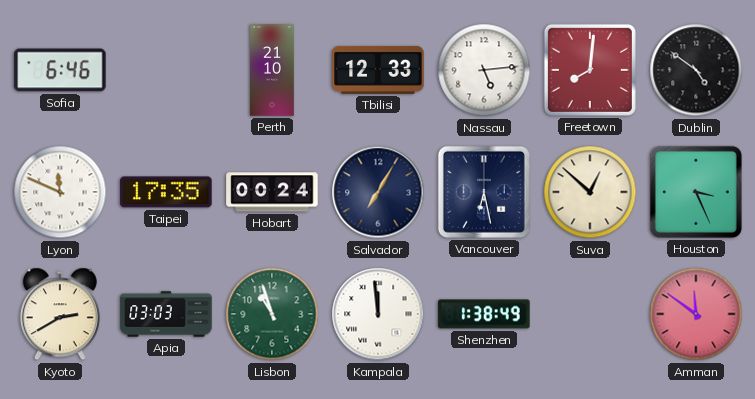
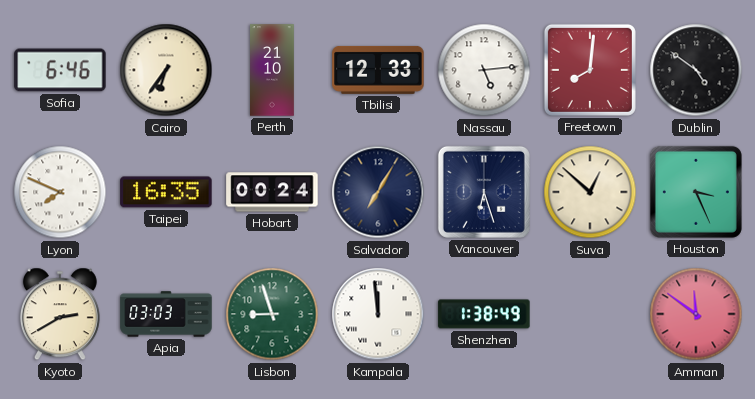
Cairo: none -> 6:36
Lyon: 11:49 -> 7:49
Taipei: 17:35 -> 16:35
Vancouver: 6:28 -> 6:27
Lisbon: 10:57 -> 8:57
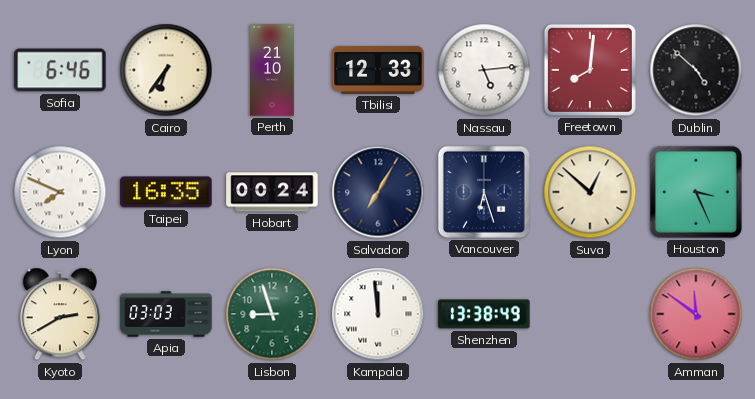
Dublin: 4:51 -> 4:52
Shenzhen: 1:38 -> 13:38
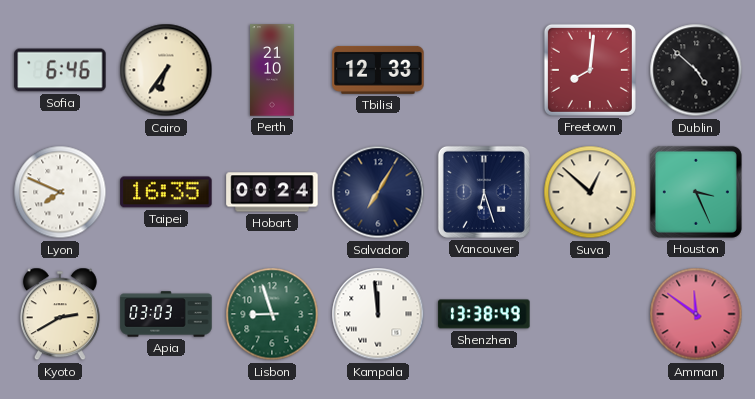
Nassau: 5:14 -> none
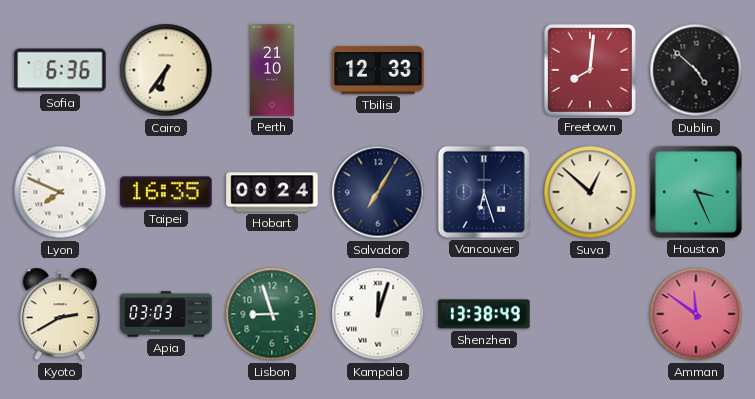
Sofia: 6:46 -> 6:36
Kampala: 11:59 -> 12:03
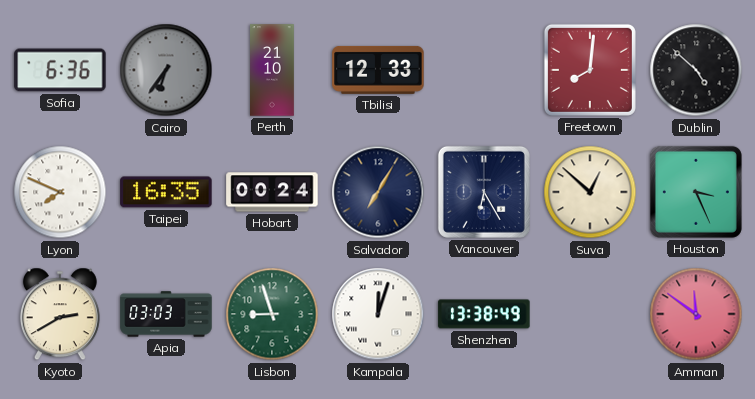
Cairo dial: cream -> grey
Vancouver: 6:27 -> 6:25
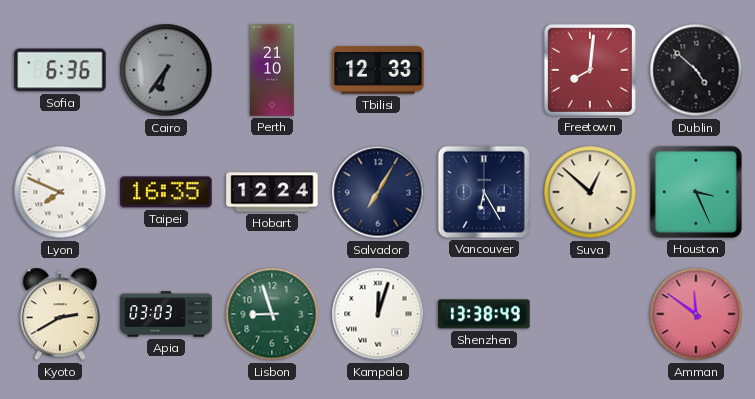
Hobart: 00:24 -> 12:24
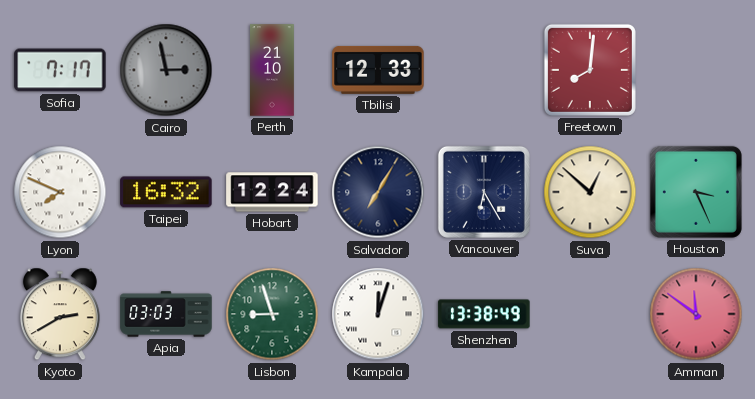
Sofia: 6:36 -> 7:17
Cairo: 6:36 -> 2:58
Dublin: 4:52 -> none
Taipei: 16:35 -> 16:32
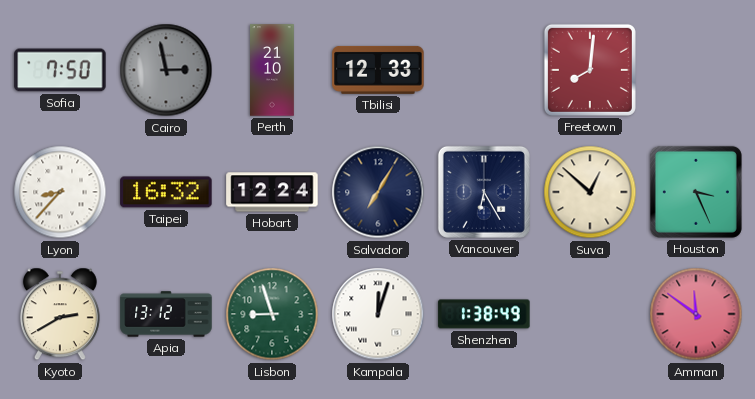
Sofia: 7:17 -> 7:50
Lyon: 7:49 -> 8:37
Apia: 03:03 -> 13:12
Shenzhen: 13:38 -> 1:38
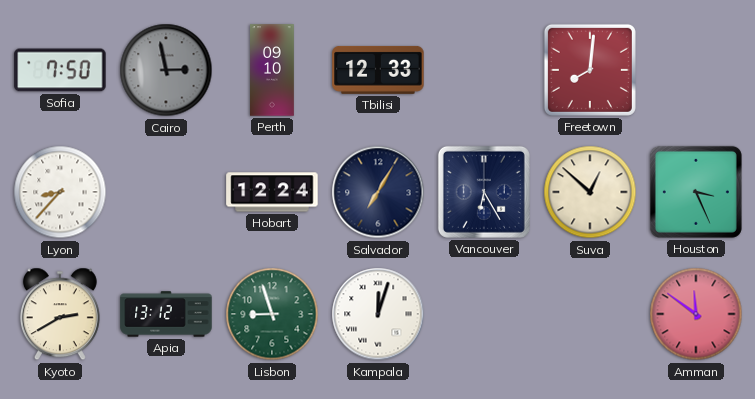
Perth: 21:10 -> 09:10
Taipei: 16:32 -> none
Shenzhen: 1:38 -> none
